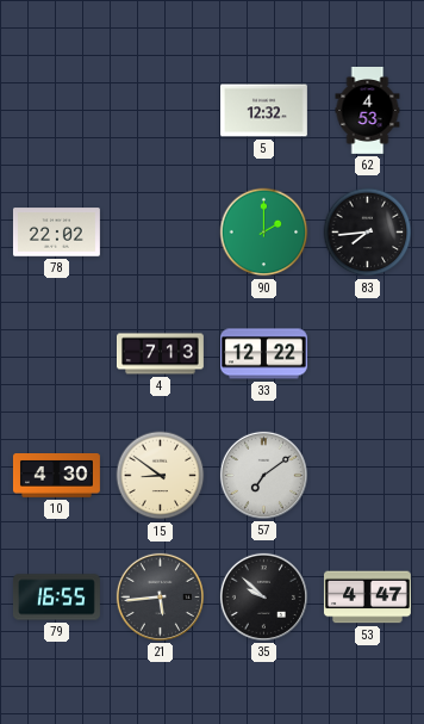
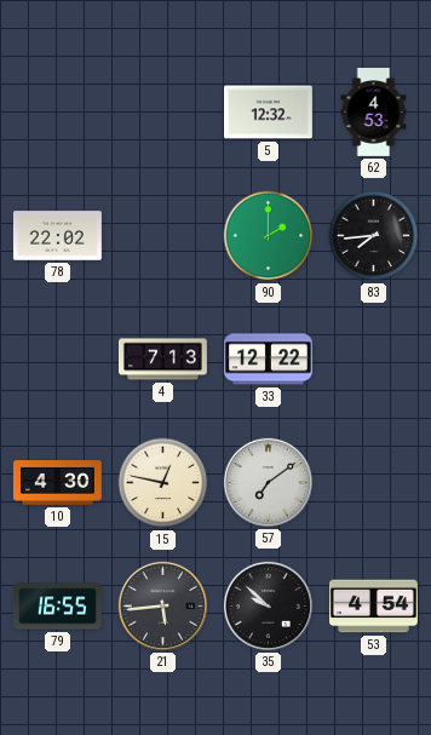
15: 8:51 -> 12:47
53: 4:47 -> 4:54
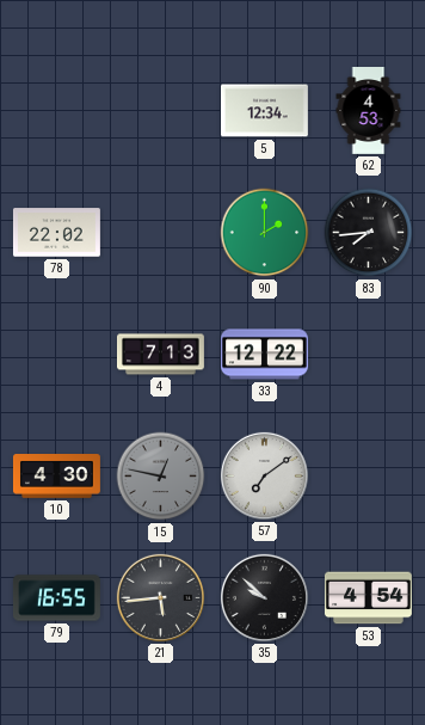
5: 12:32 -> 12:34
15 dial: cream -> grey
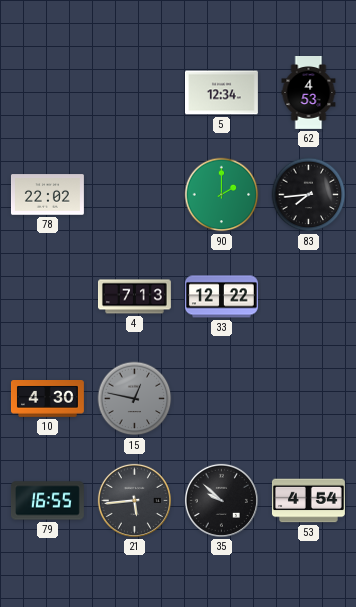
57: 7:09 -> none
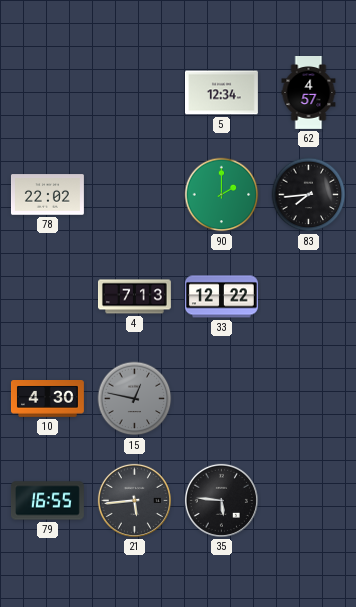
62: 4:53 -> 4:57
35: 9:52 -> 5:46
53: 4:54 -> none
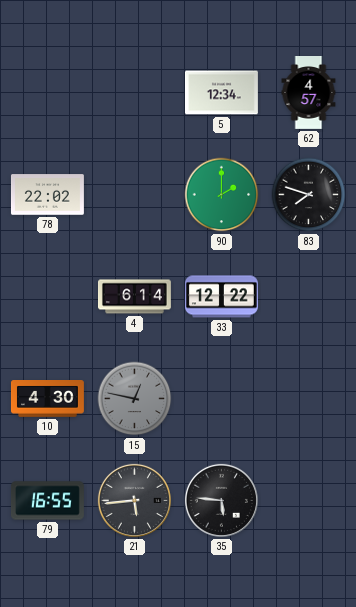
83: 7:44 -> 7:48
4: 7:13 -> 6:14
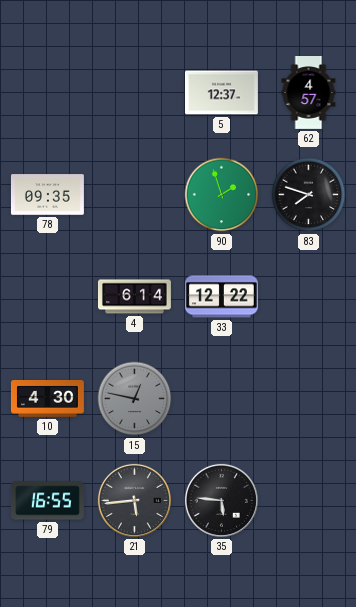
5: 12:34 -> 12:37
78: 22:02 -> 09:35
90: 2:00 -> 1:57
